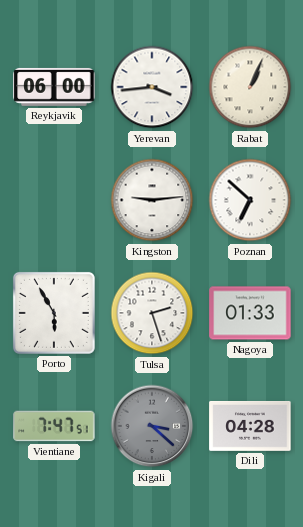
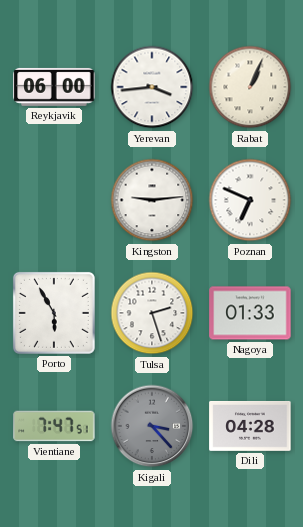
Poznan: 6:52 -> 6:49
Kigali: 3:22 -> 3:23
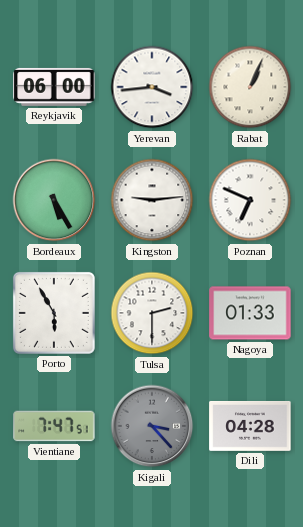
Bordeaux: none -> 5:25
Tulsa: 2:27 -> 2:30
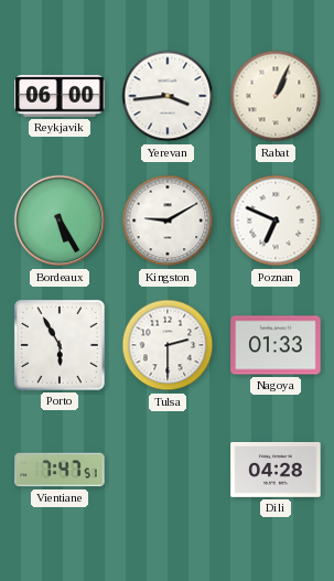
Kingston: 9:14 -> 9:10
Kigali: 3:23 -> none
